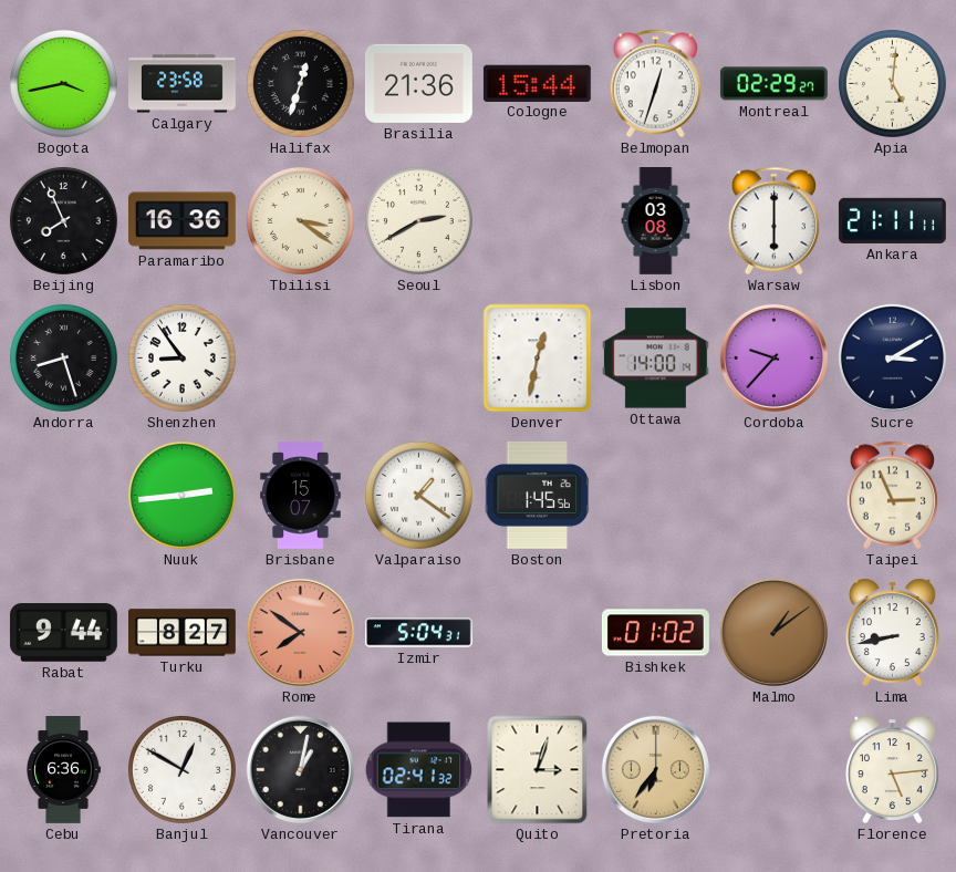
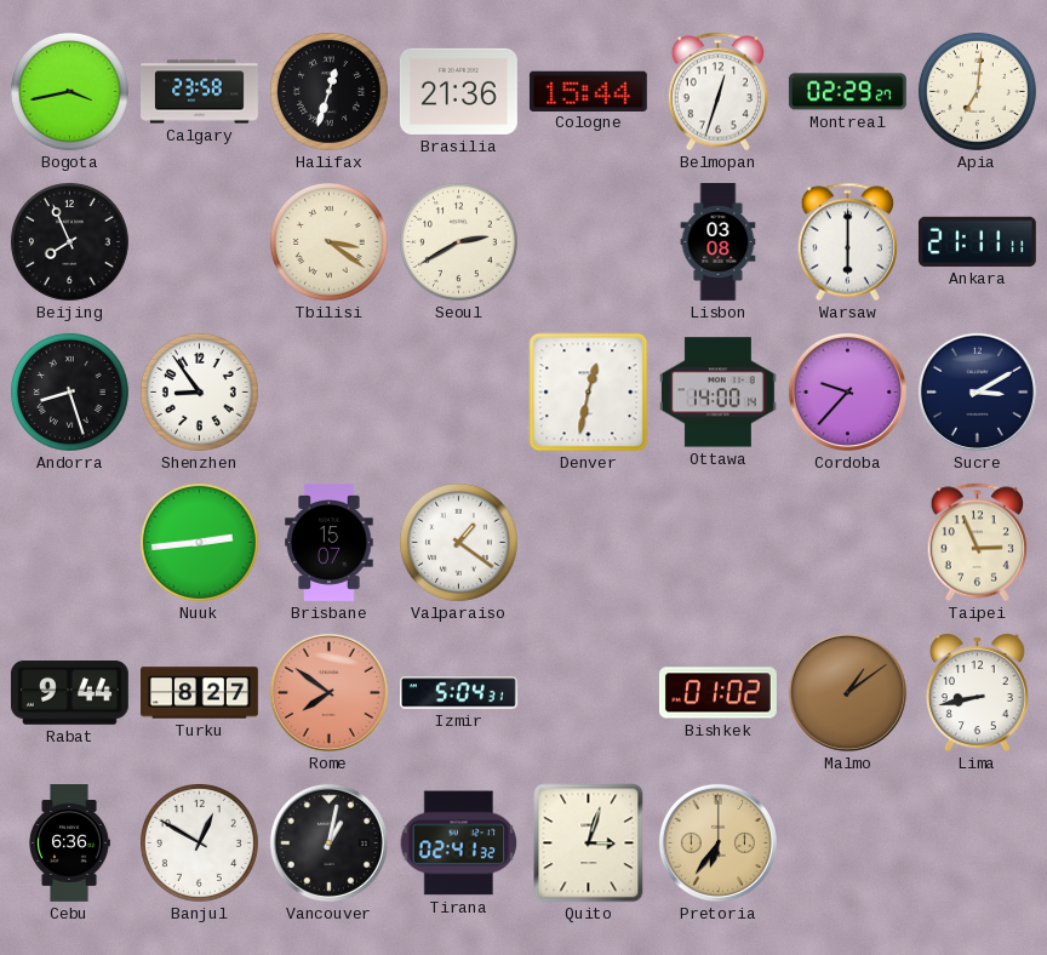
Apia: 5:01 -> 7:01
Paramaribo: 16:36 -> none
Boston: 1:45 -> none
Florence: 5:14 -> none
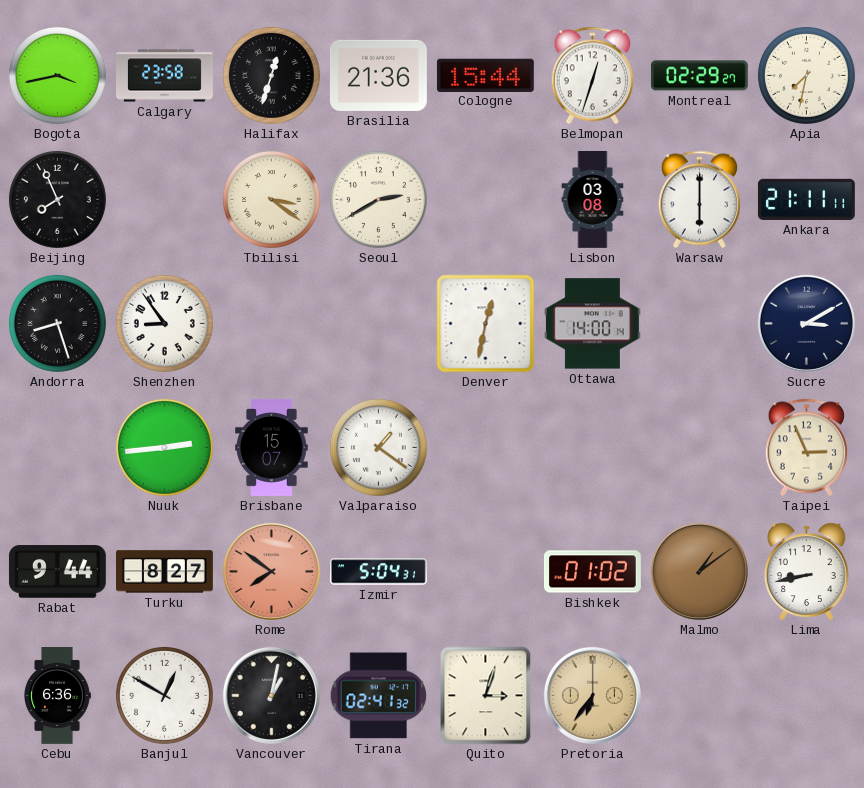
Apia: 7:01 -> 7:32
Cordoba: 9:37 -> none
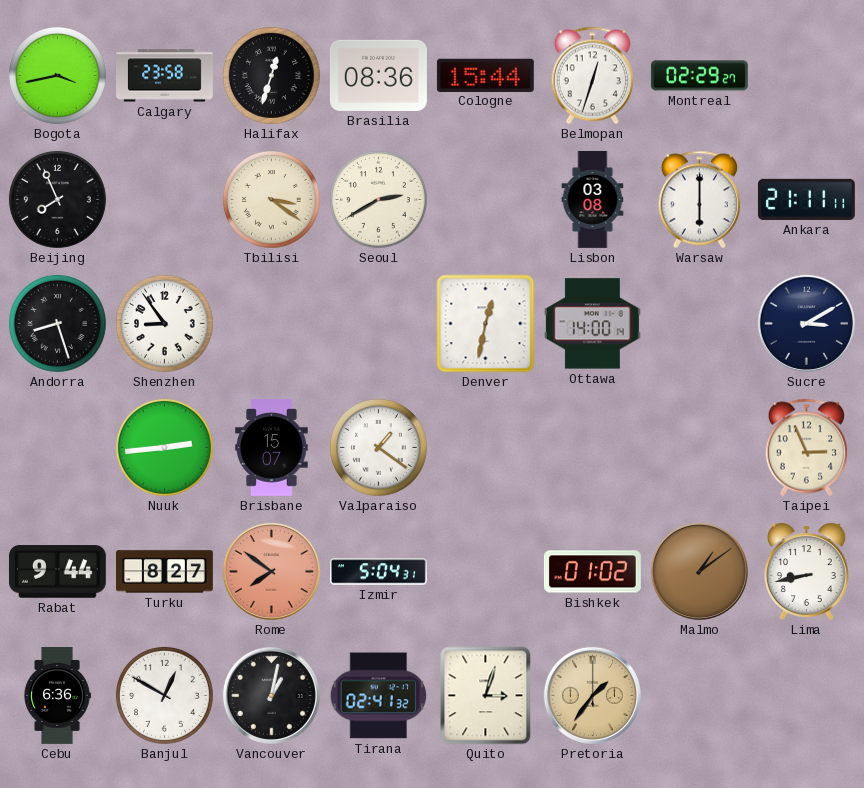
Brasilia: 21:36 -> 08:36
Apia: 7:32 -> none
Pretoria: 6:36 -> 1:36
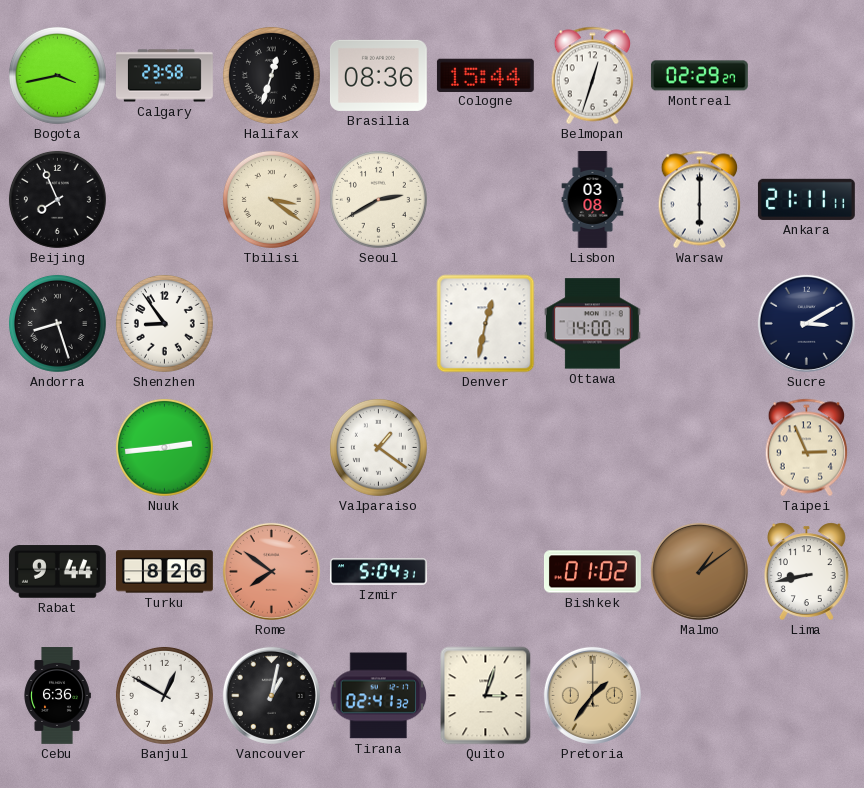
Brisbane: 15:07 -> none
Turku: 8:27 -> 8:26
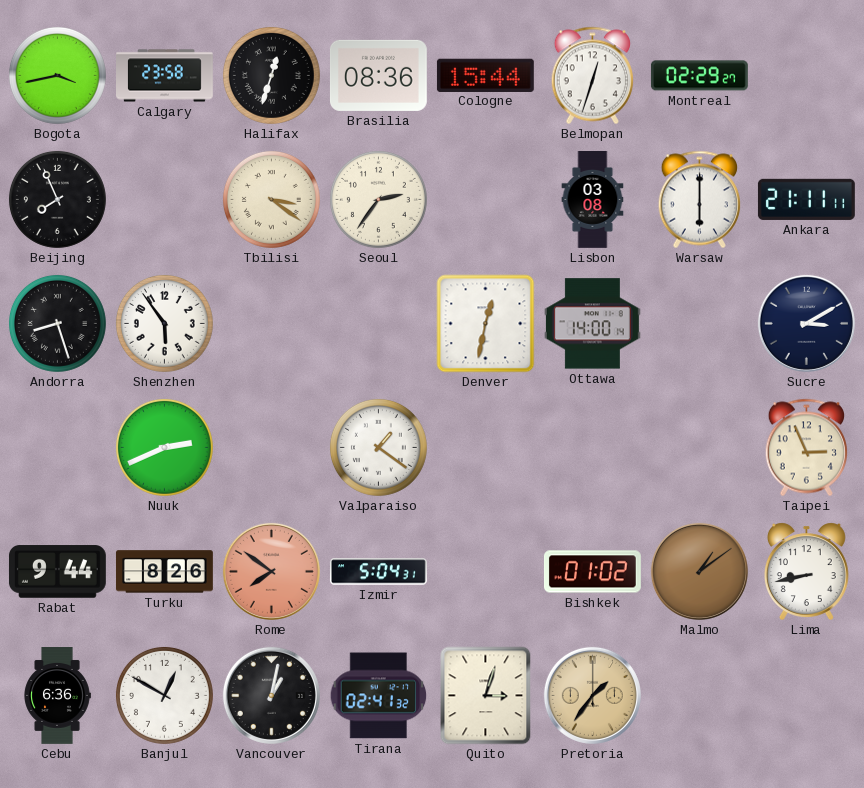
Seoul: 2:40 -> 2:36
Shenzhen: 8:54 -> 5:54
Nuuk: 2:44 -> 2:41
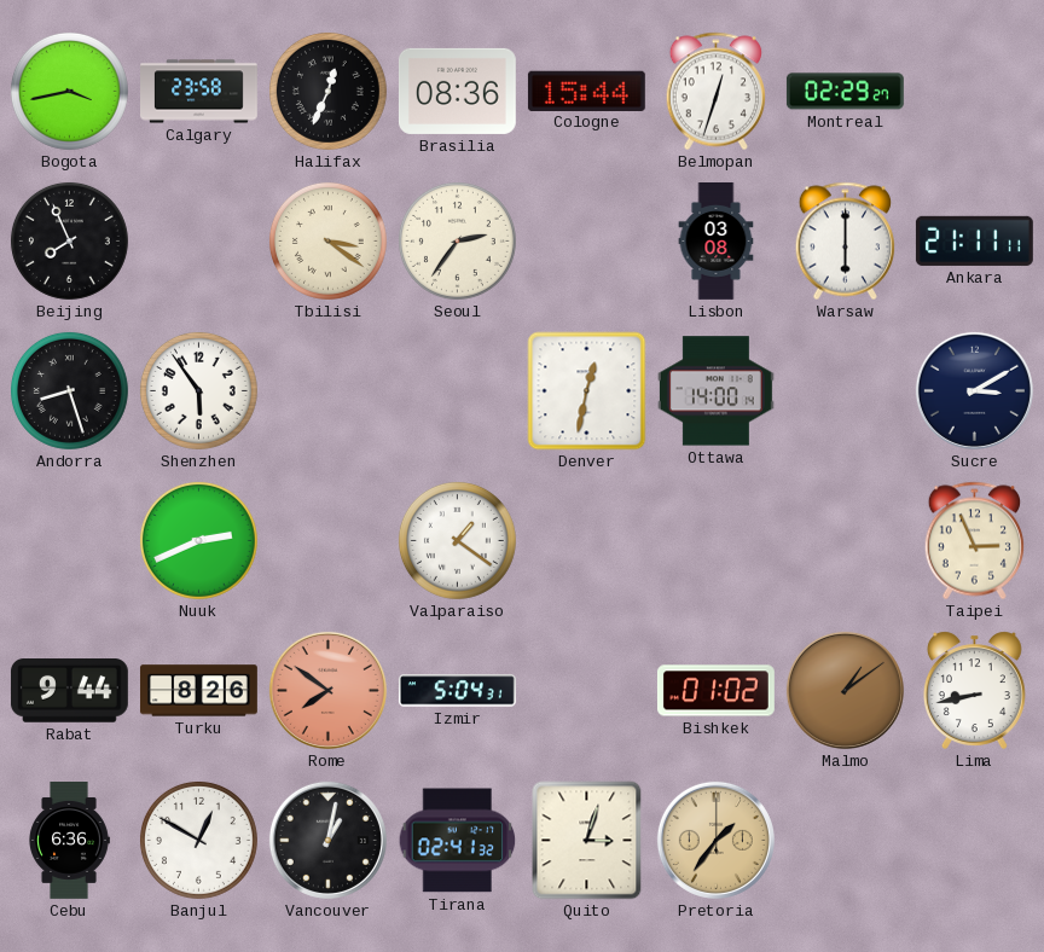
Halifax: 12:33 -> 12:34
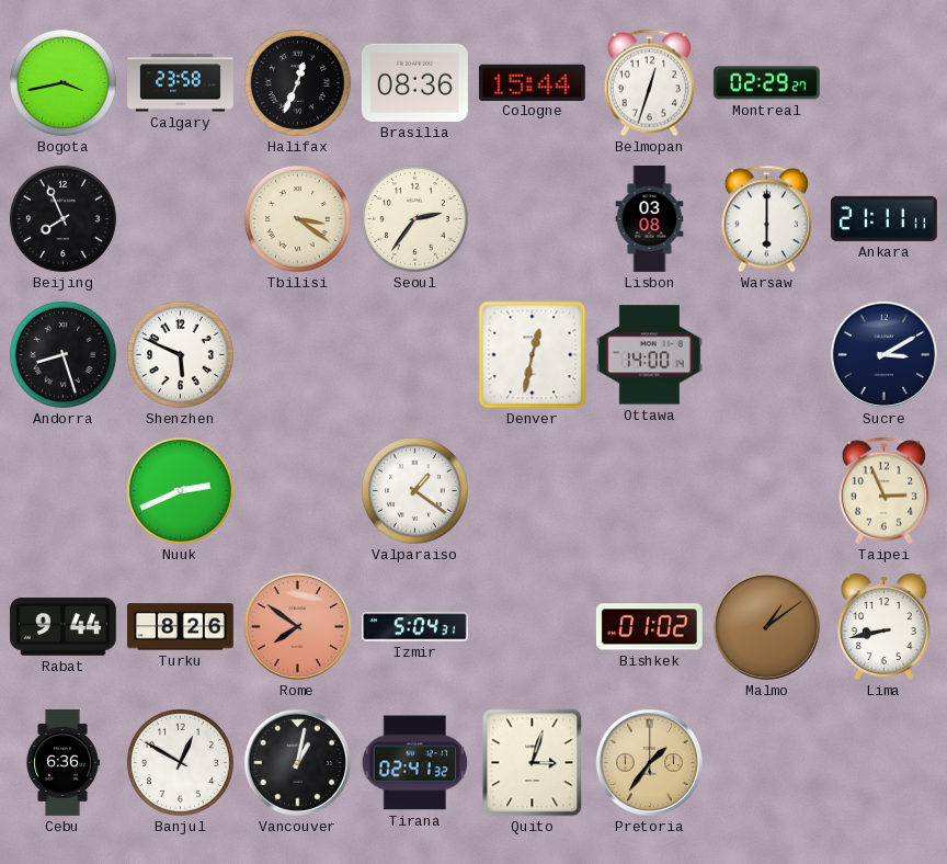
Shenzhen: 5:54 -> 5:49
